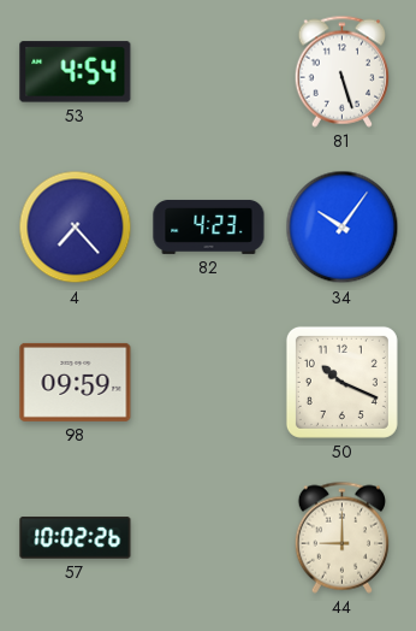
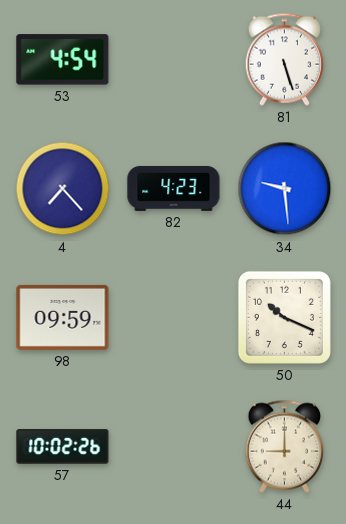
34: 10:06 -> 9:29
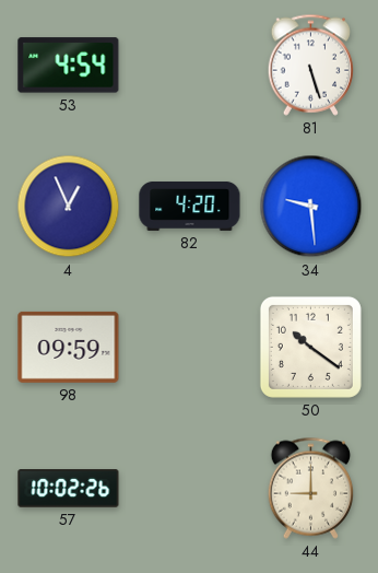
4: 7:23 -> 12:56
82: 4:23 -> 4:20
50: 10:19 -> 10:21
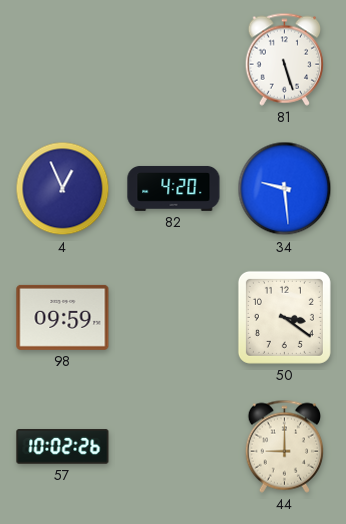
53: 4:54 -> none
50: 10:21 -> 3:21
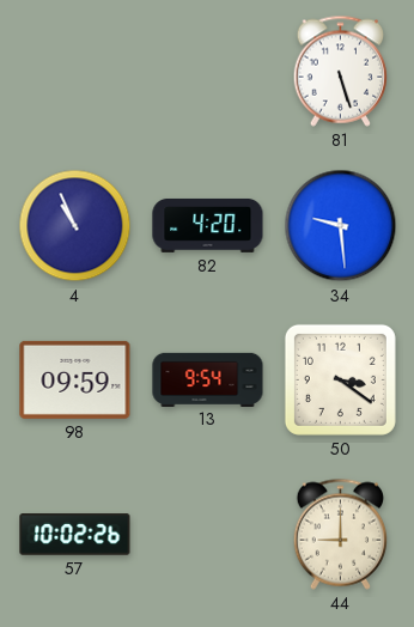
4: 12:56 -> 10:56
13: none -> 9:54
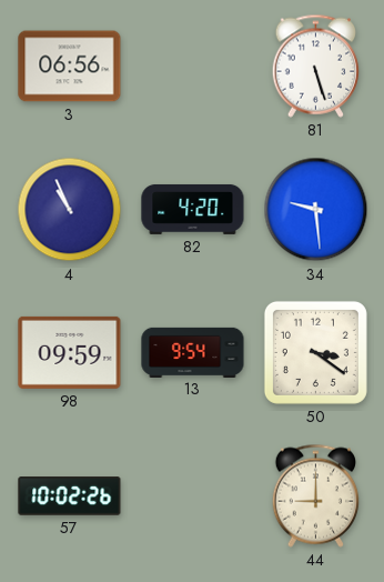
3: none -> 06:56
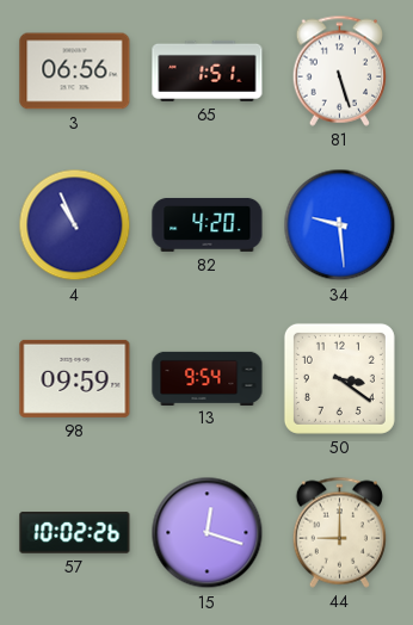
65: none -> 1:51
15: none -> 12:18
